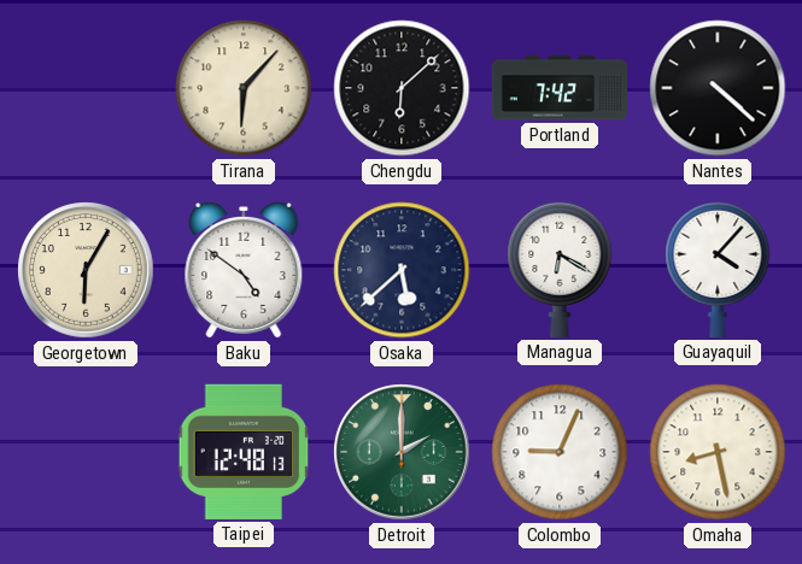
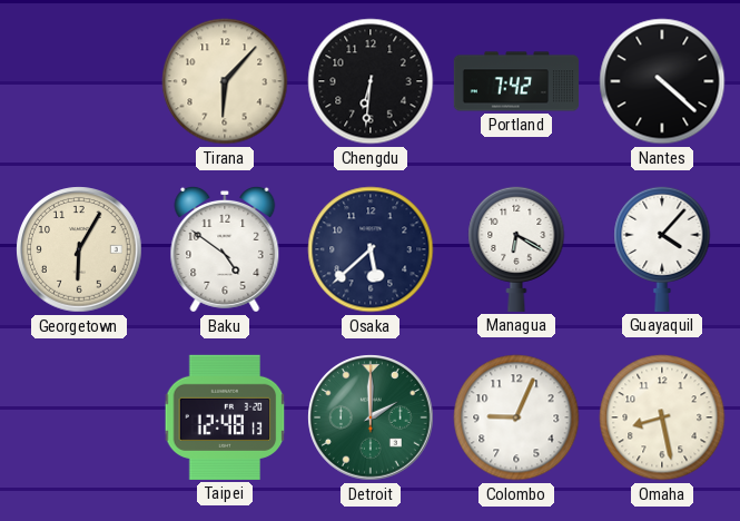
Chengdu: 6:08 -> 6:31
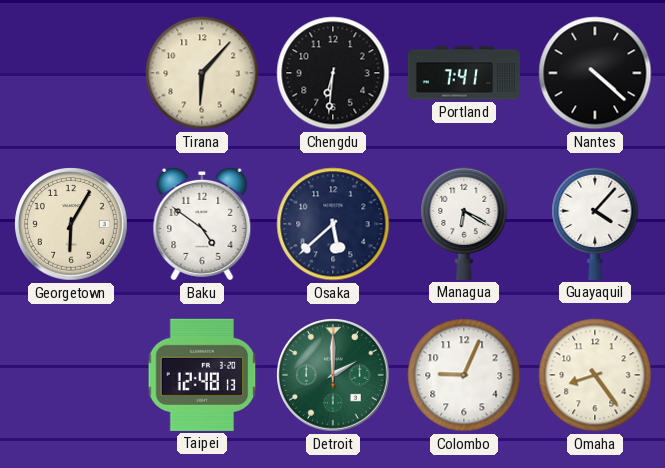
Portland: 7:42 -> 7:41
Omaha: 8:28 -> 8:24
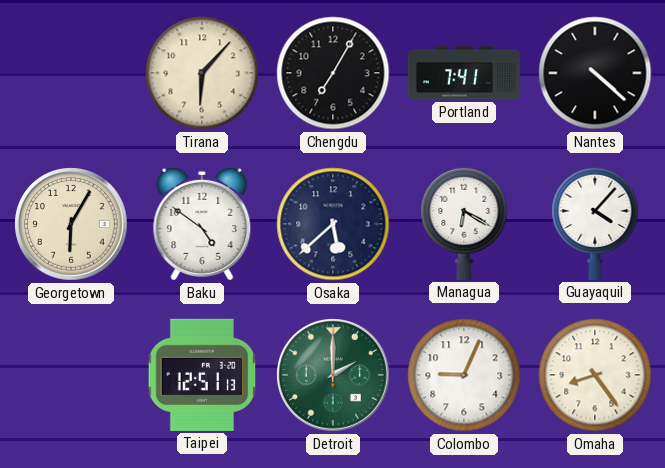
Chengdu: 6:31 -> 7:05
Taipei: 12:48 -> 12:51
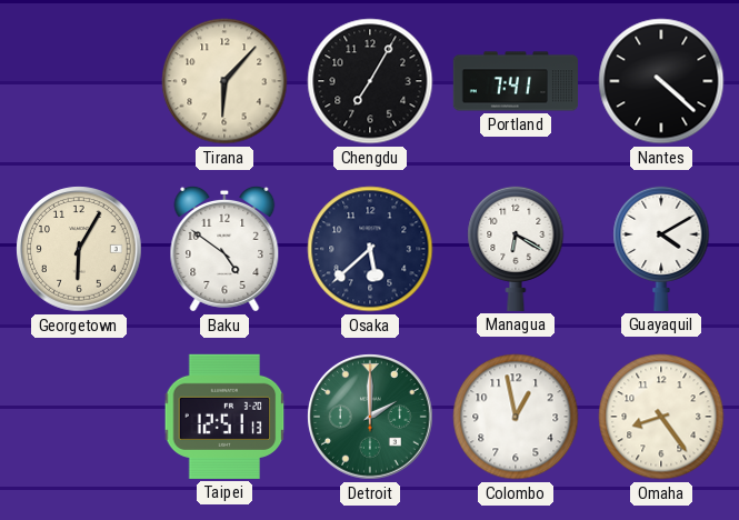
Guayaquil: 4:07 -> 4:10
Colombo: 9:04 -> 12:58
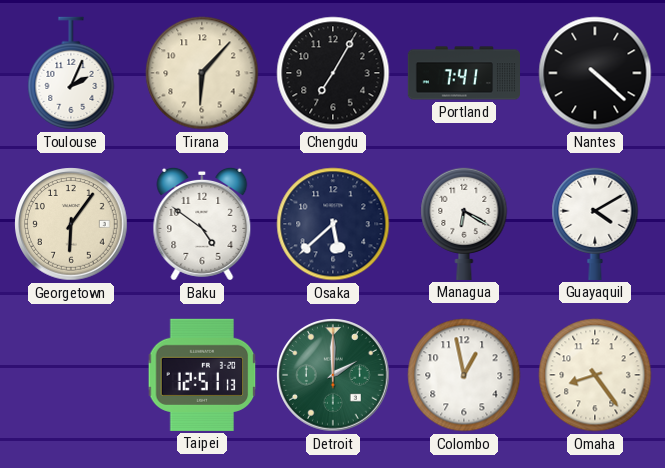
Toulouse: none -> 2:04
Georgetown: 6:05 -> 6:06
